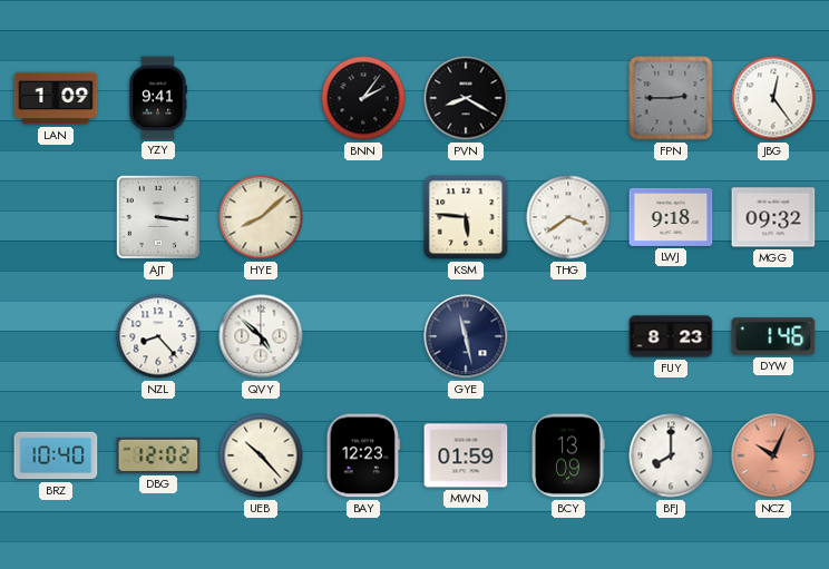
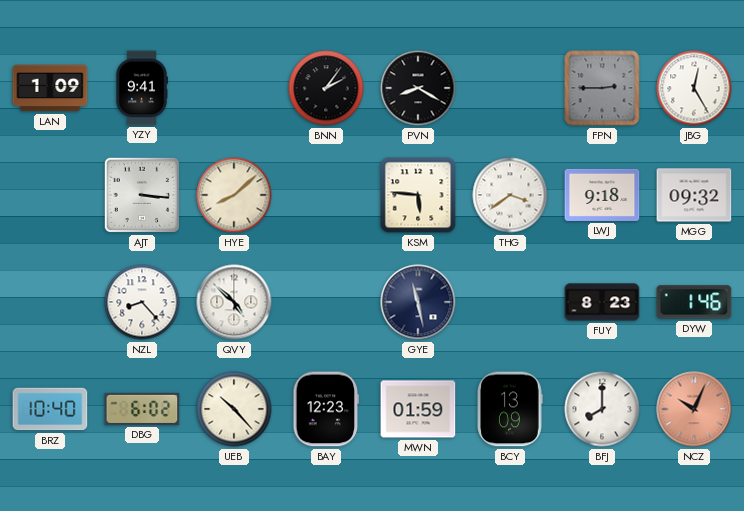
JBG: 12:24 -> 12:25
DBG: 12:02 -> 6:02
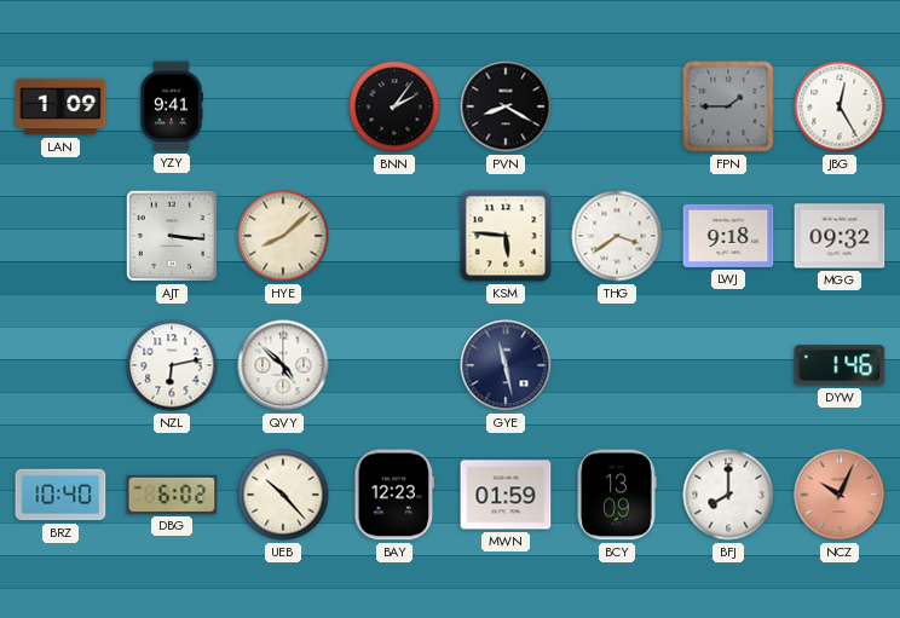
FPN: 2:45 -> 1:45
NZL: 8:23 -> 6:13
FUY: 8:23 -> none
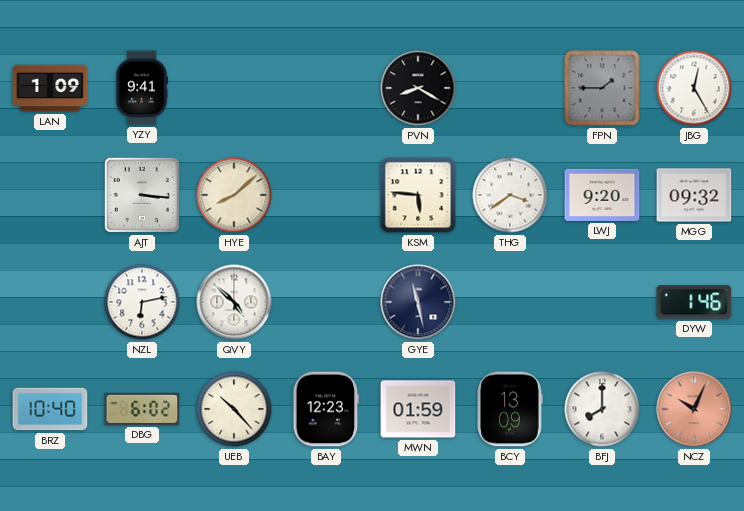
BNN: 2:06 -> none
LWJ: 9:18 -> 9:20
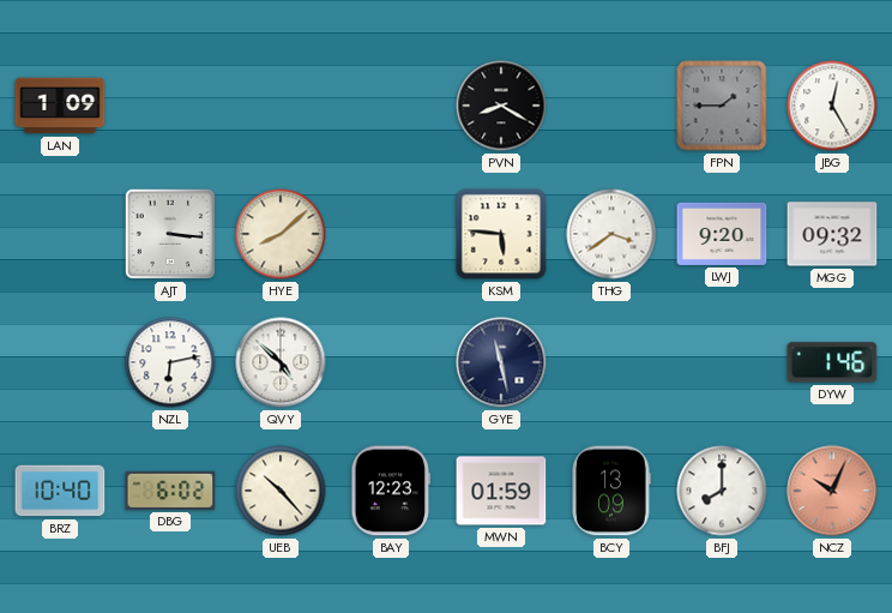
YZY: 9:41 -> none
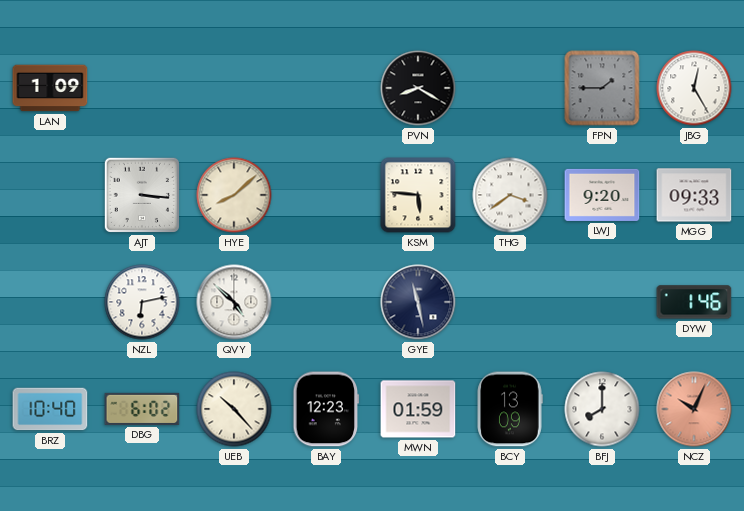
MGG: 09:32 -> 09:33
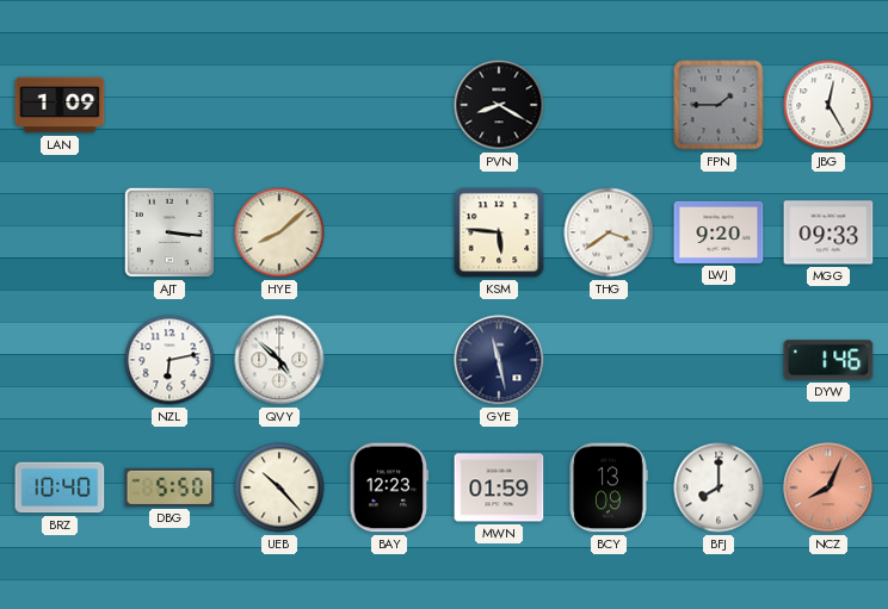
DBG: 6:02 -> 5:50
NCZ: 10:04 -> 8:04
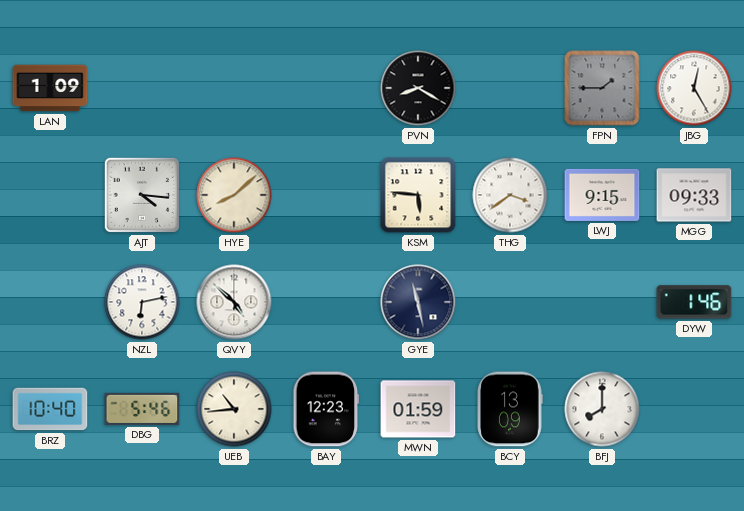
AJT: 3:16 -> 4:16
LWJ: 9:20 -> 9:15
DBG: 5:50 -> 5:46
UEB: 10:23 -> 10:44
NCZ: 8:04 -> none
